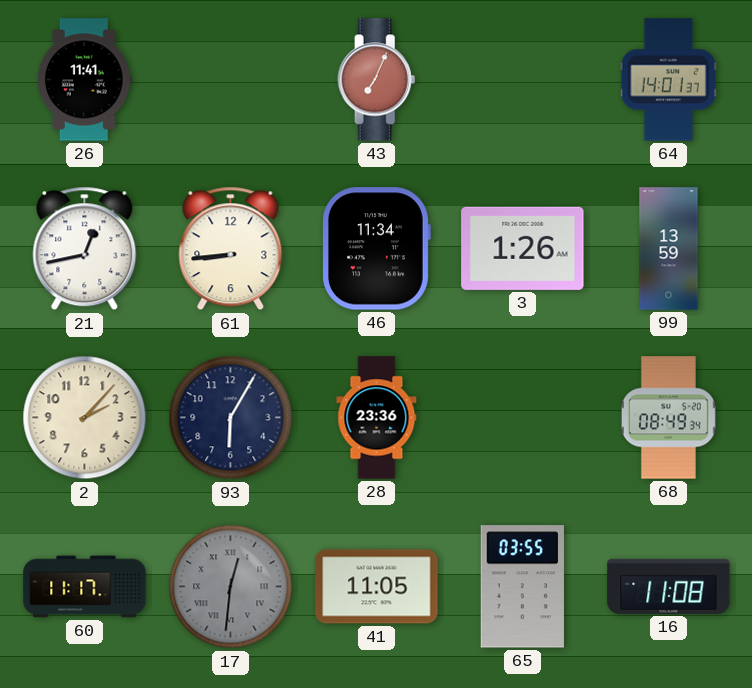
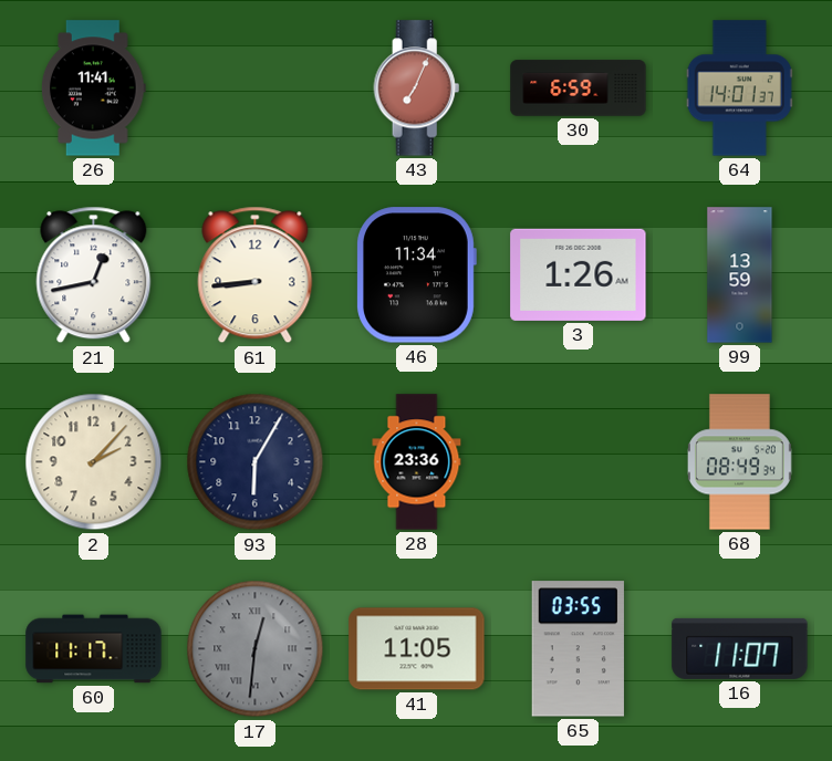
30: none -> 6:59
16: 11:08 -> 11:07
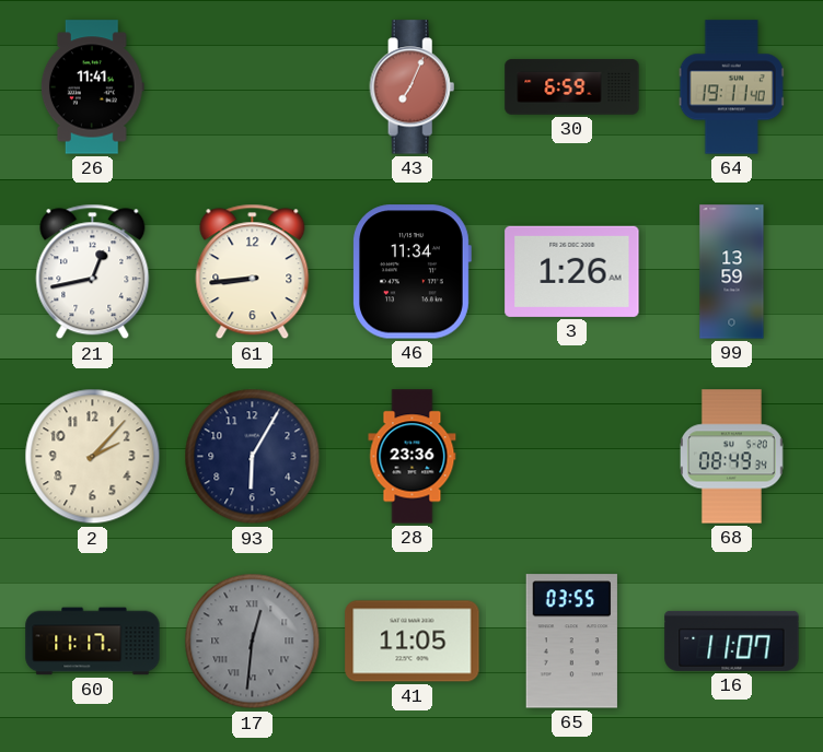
64: 14:01 -> 19:11
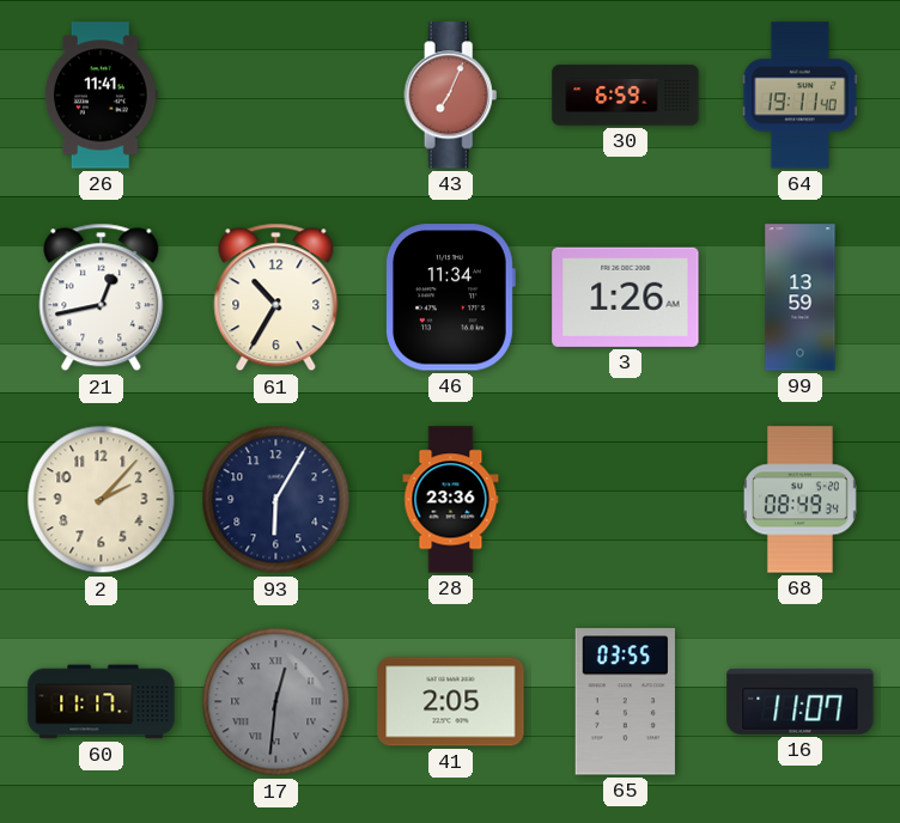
61: 8:44 -> 10:35
41: 11:05 -> 2:05
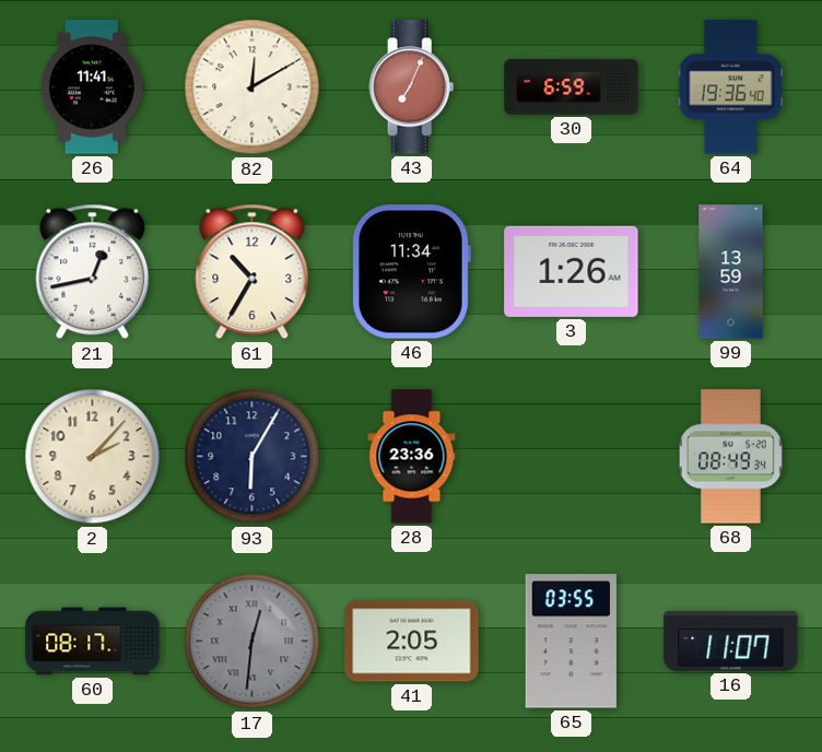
82: none -> 12:10
64: 19:11 -> 19:36
60: 11:17 -> 08:17
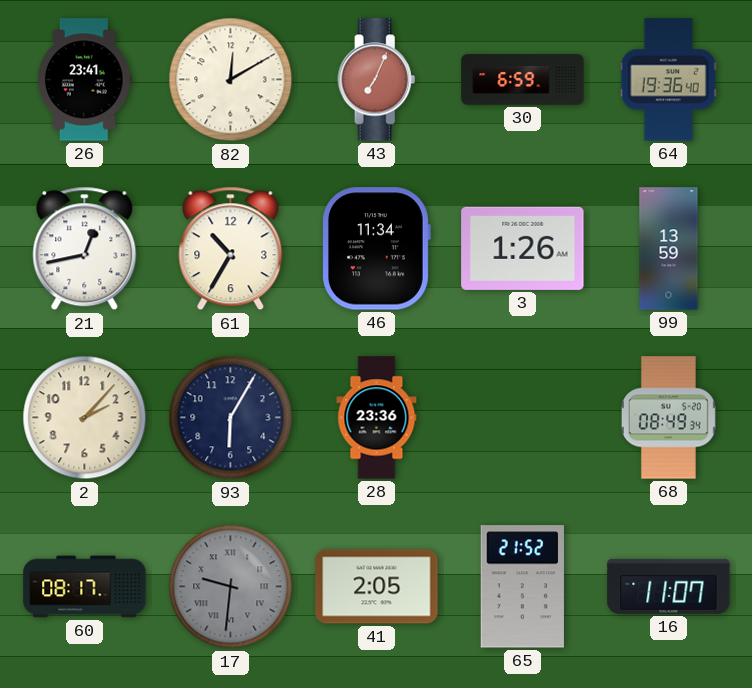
26: 11:41 -> 23:41
17: 12:31 -> 9:31
65: 03:55 -> 21:52
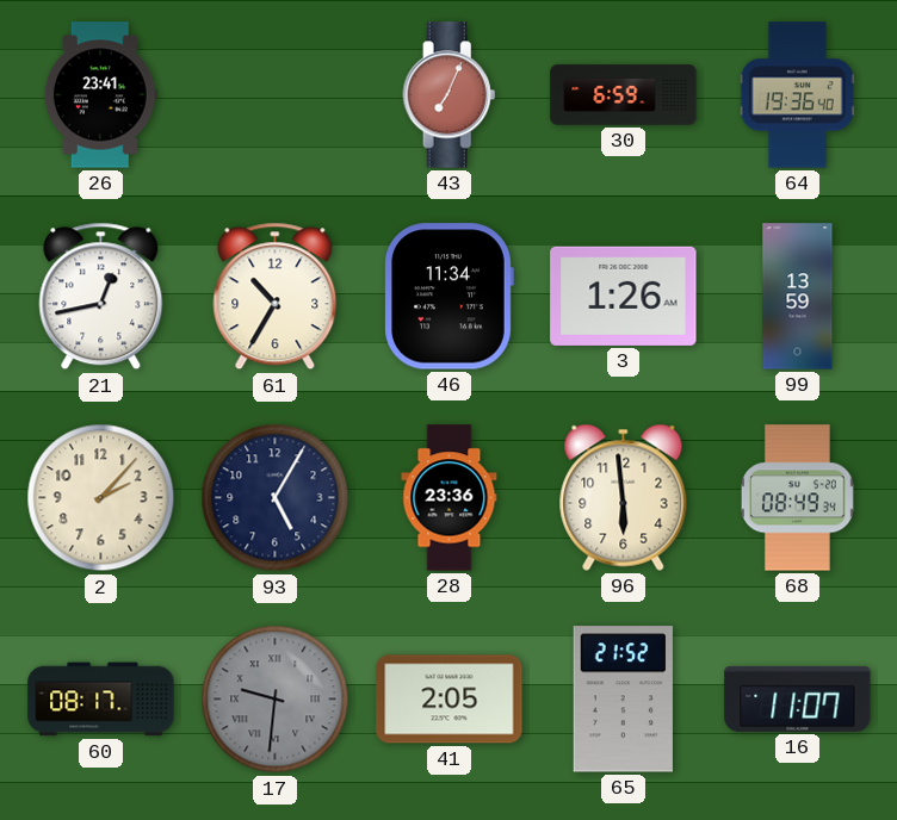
82: 12:10 -> none
93: 6:05 -> 5:05
96: none -> 5:59
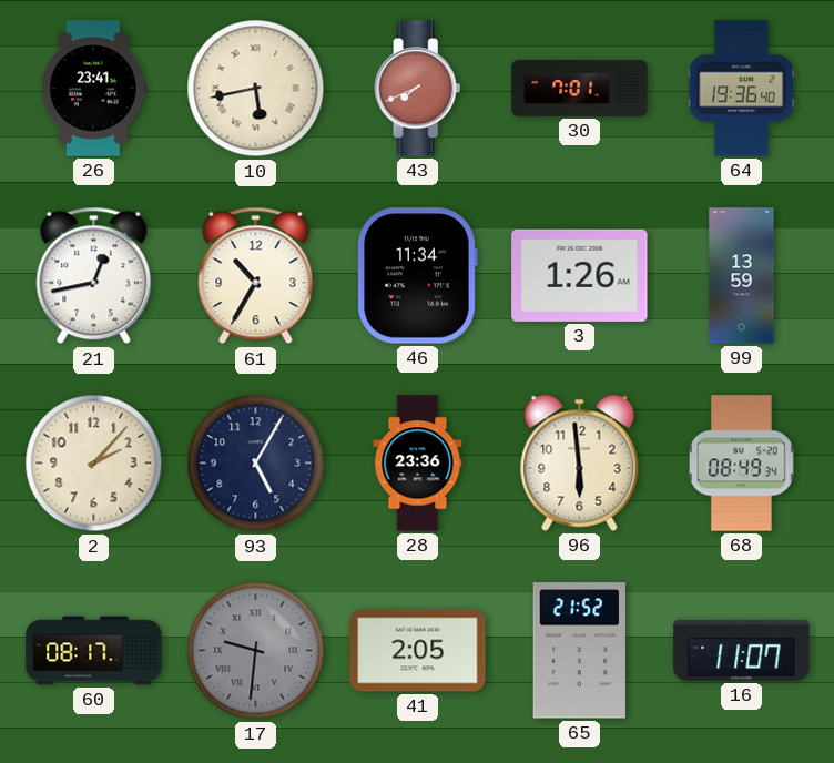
10: none -> 5:43
43: 7:04 -> 7:41
30: 6:59 -> 7:01
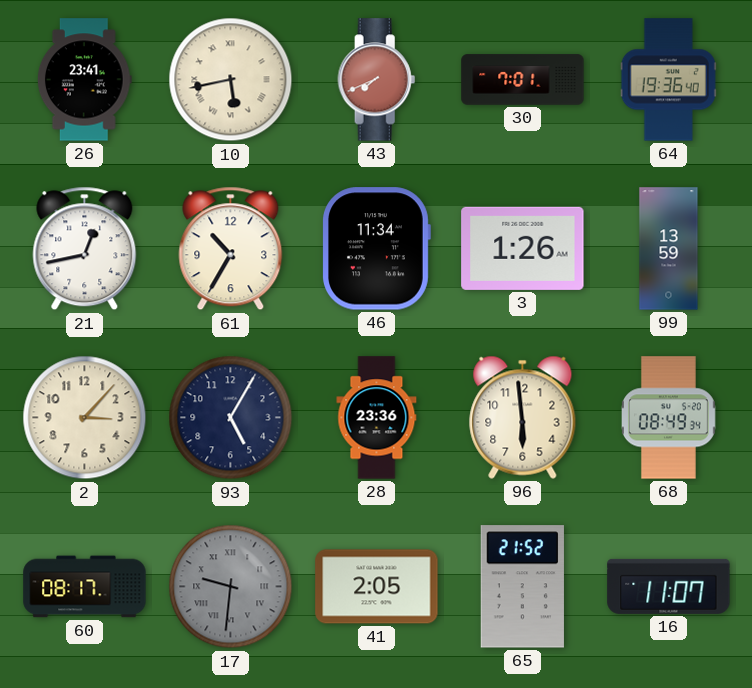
2: 2:07 -> 3:07
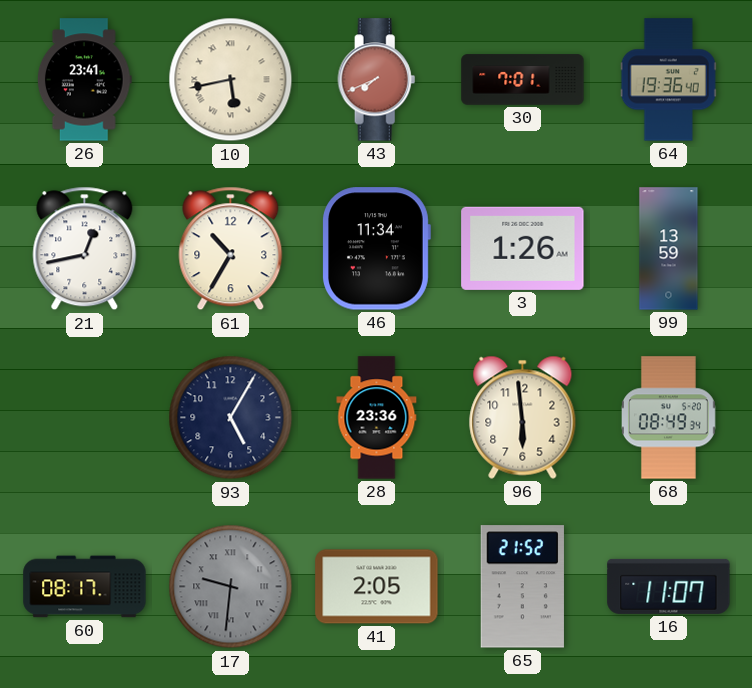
2: 3:07 -> none
